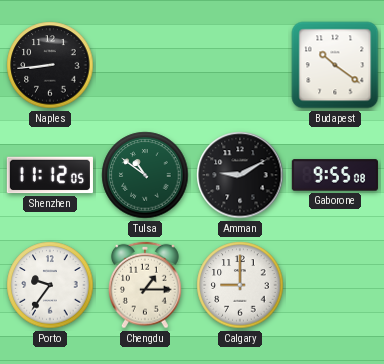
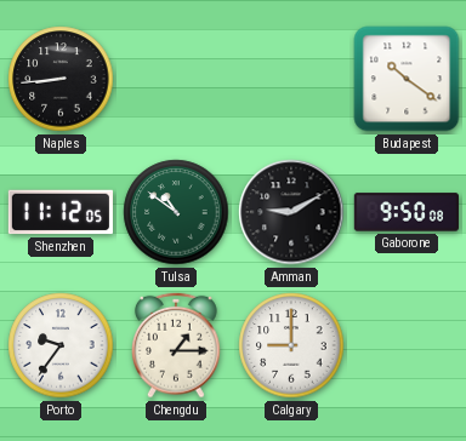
Gaborone: 9:55 -> 9:50
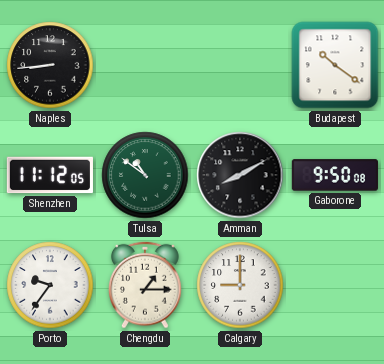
Amman: 9:10 -> 8:10
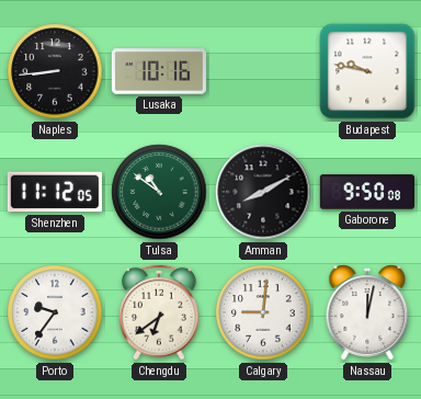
Lusaka: none -> 10:16
Budapest: 10:21 -> 9:47
Chengdu: 1:15 -> 6:39
Calgary: 9:00 -> 9:01
Nassau: none -> 12:02
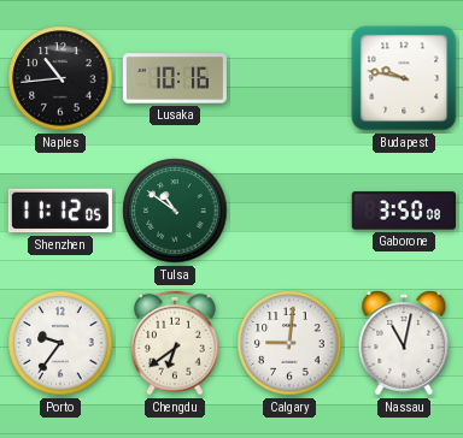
Naples: 8:44 -> 10:44
Amman: 8:10 -> none
Gaborone: 9:50 -> 3:50
Nassau: 12:02 -> 11:02
